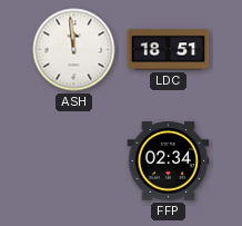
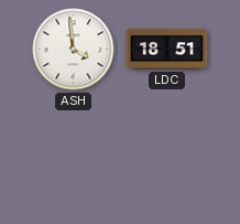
ASH: 11:59 -> 3:59
FFP: 02:34 -> none
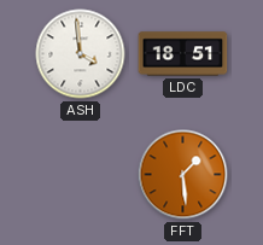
FFT: none -> 1:29
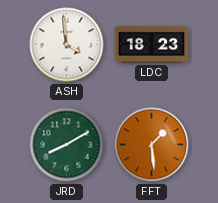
LDC: 18:51 -> 18:23
JRD: none -> 8:10
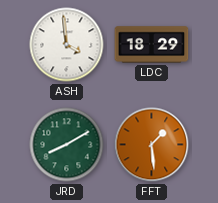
LDC: 18:23 -> 18:29
